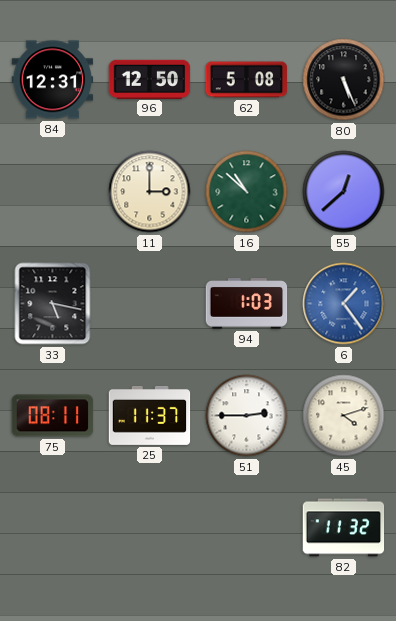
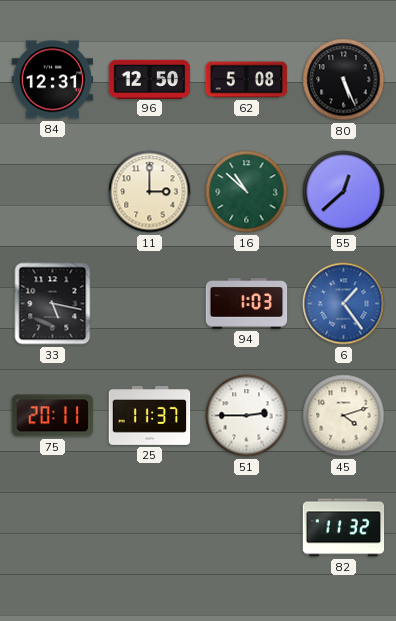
75: 08:11 -> 20:11
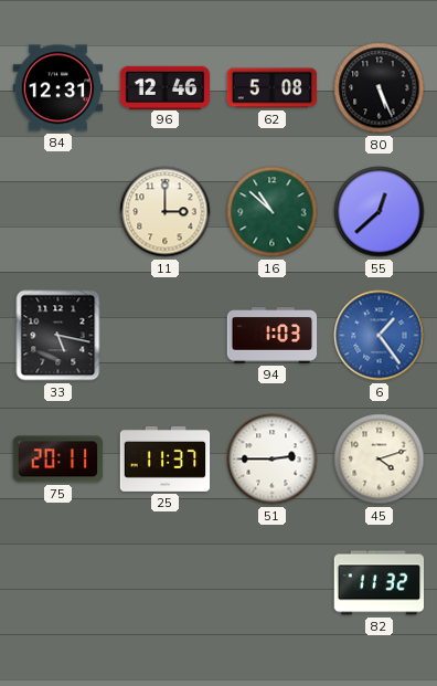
96: 12:50 -> 12:46
